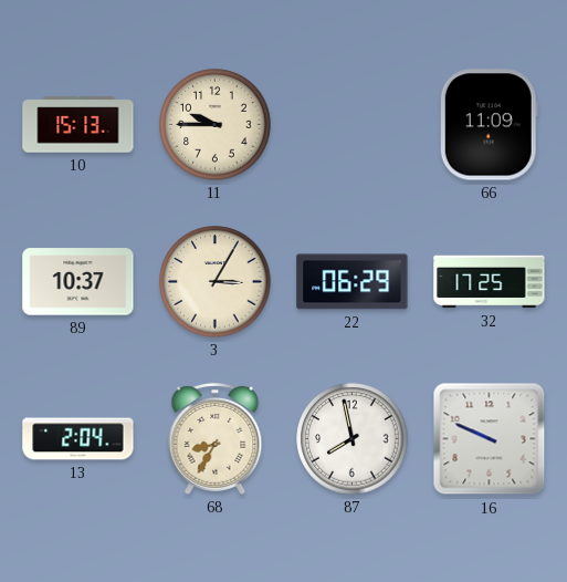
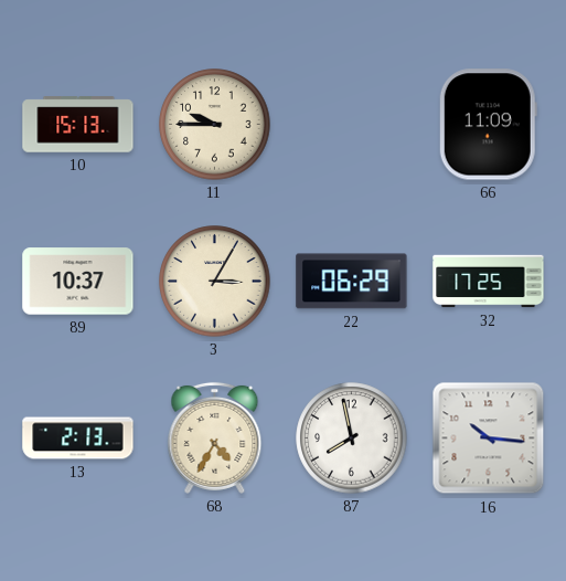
13: 2:04 -> 2:13
68: 8:35 -> 4:35
16: 9:49 -> 10:16
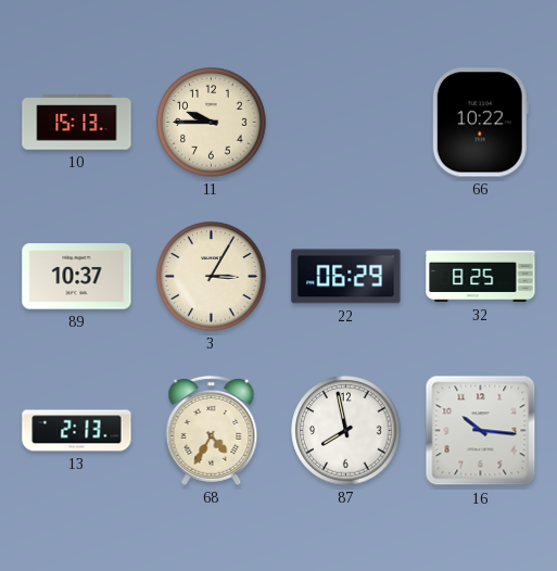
66: 11:09 -> 10:22
32: 17:25 -> 8:25
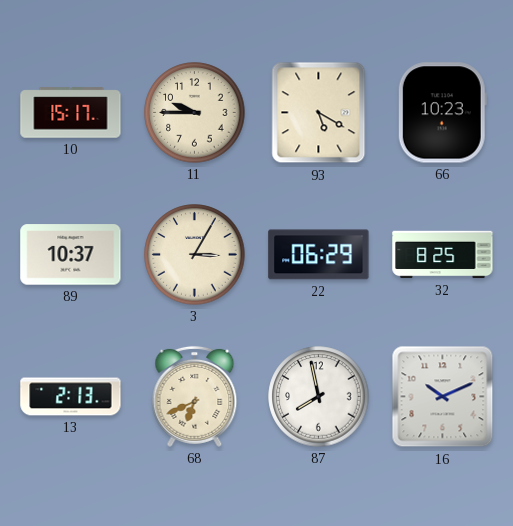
10: 15:13 -> 15:17
93: none -> 5:20
66: 10:22 -> 10:23
68: 4:35 -> 6:41
16: 10:16 -> 10:11
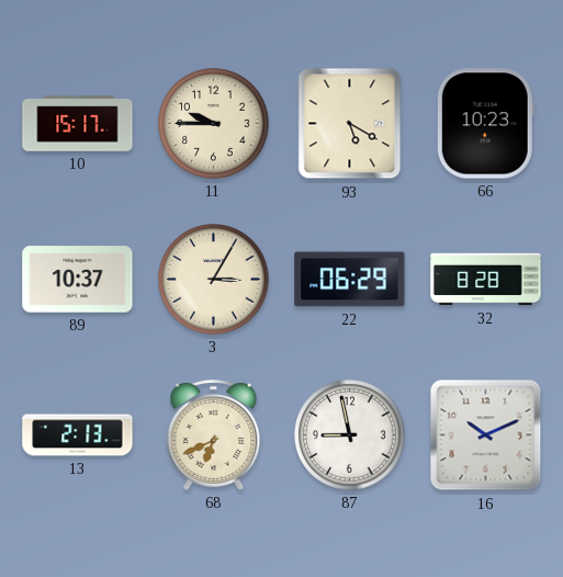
32: 8:25 -> 8:28
87: 7:58 -> 8:58
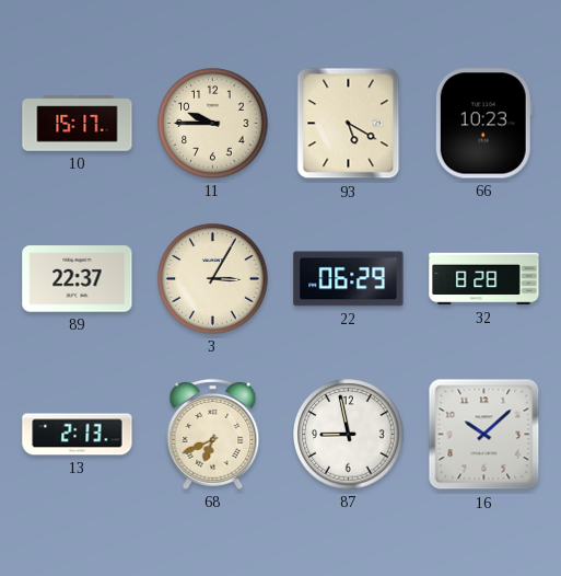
89: 10:37 -> 22:37
16: 10:11 -> 10:08
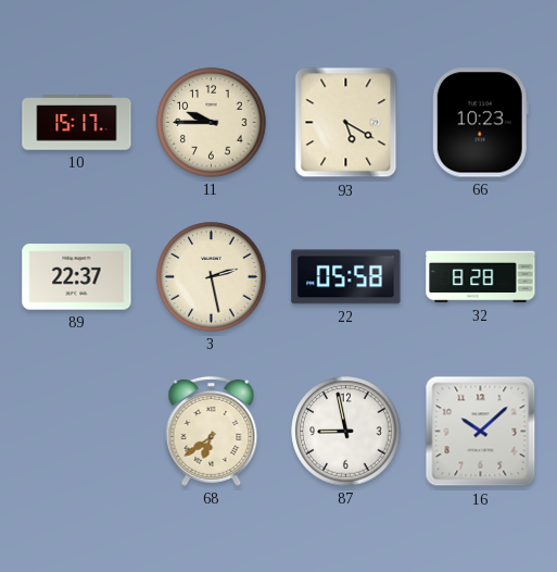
3: 3:05 -> 2:28
22: 06:29 -> 05:58
13: 2:13 -> none
68: 6:41 -> 6:39
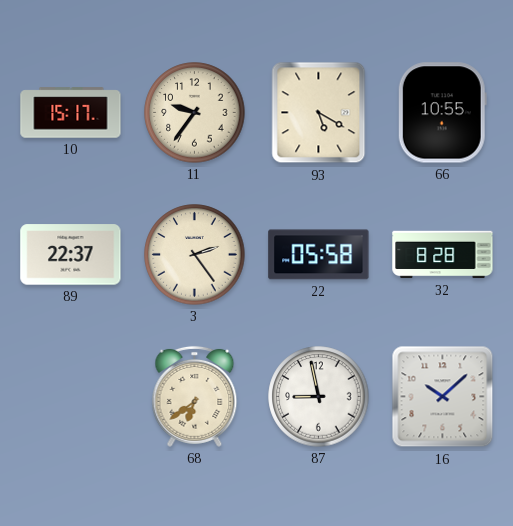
11: 9:45 -> 9:36
66: 10:23 -> 10:55
3: 2:28 -> 2:24
